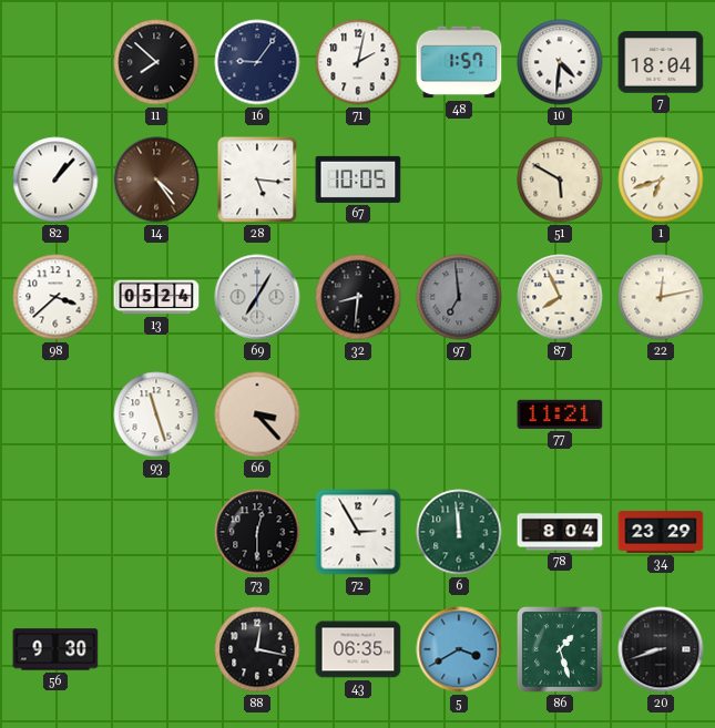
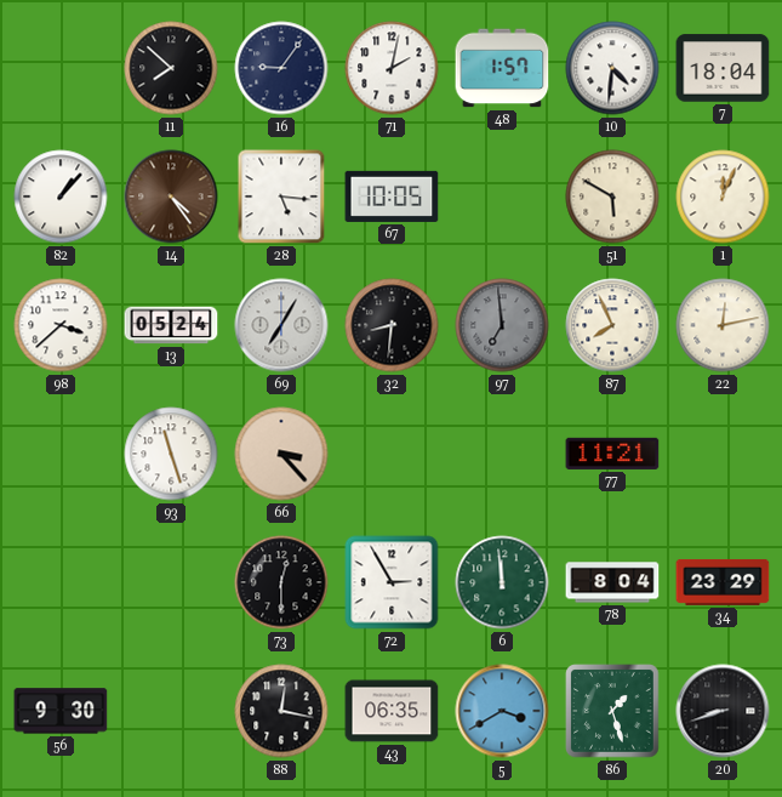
1: 6:42 -> 12:04
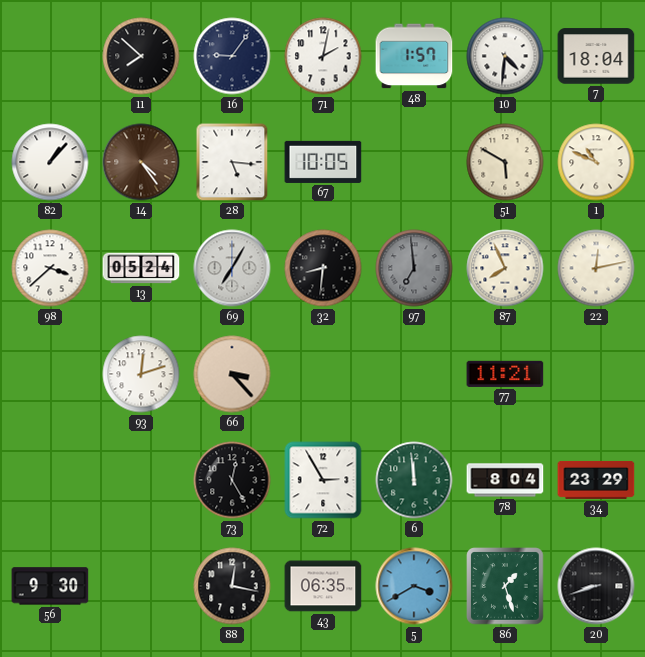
1: 12:04 -> 10:49
93: 11:27 -> 12:12
73: 12:30 -> 12:25
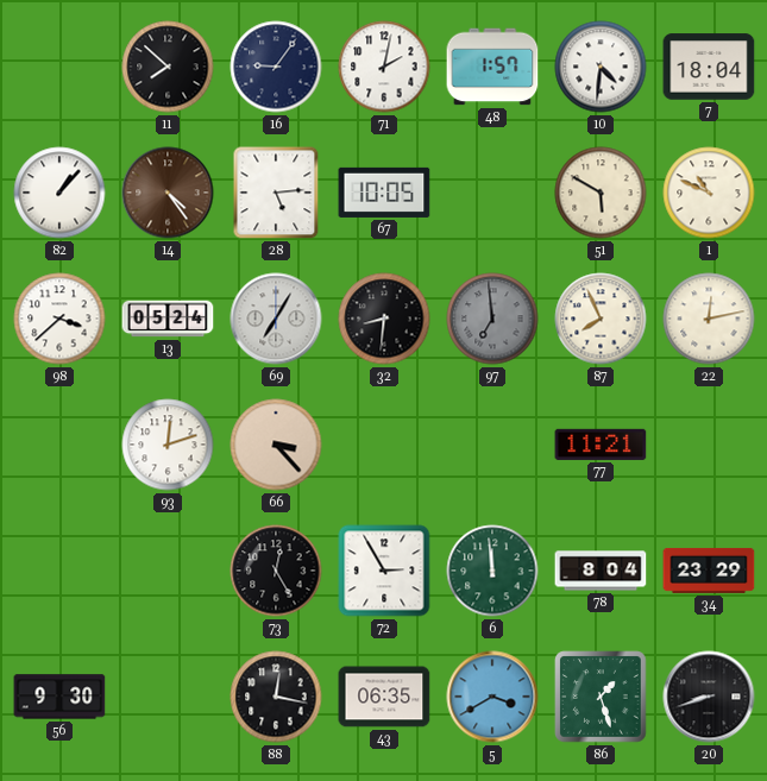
28: 5:16 -> 5:14
